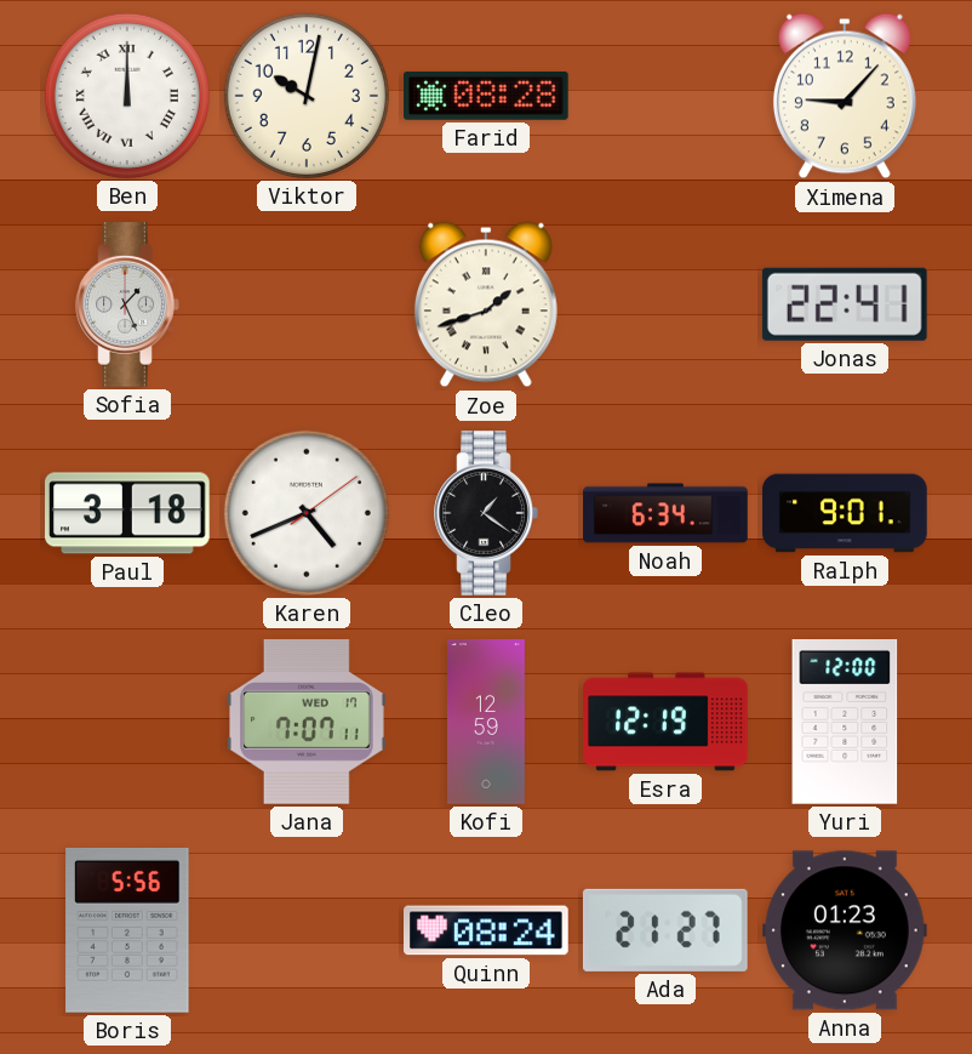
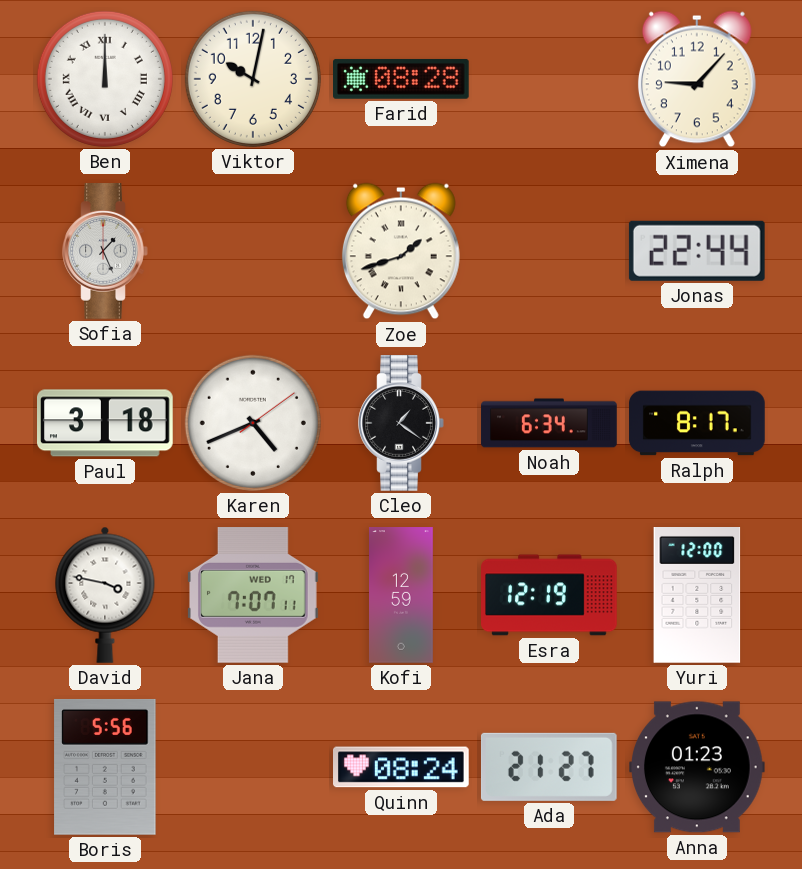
Jonas: 22:41 -> 22:44
Ralph: 9:01 -> 8:17
David: none -> 3:47
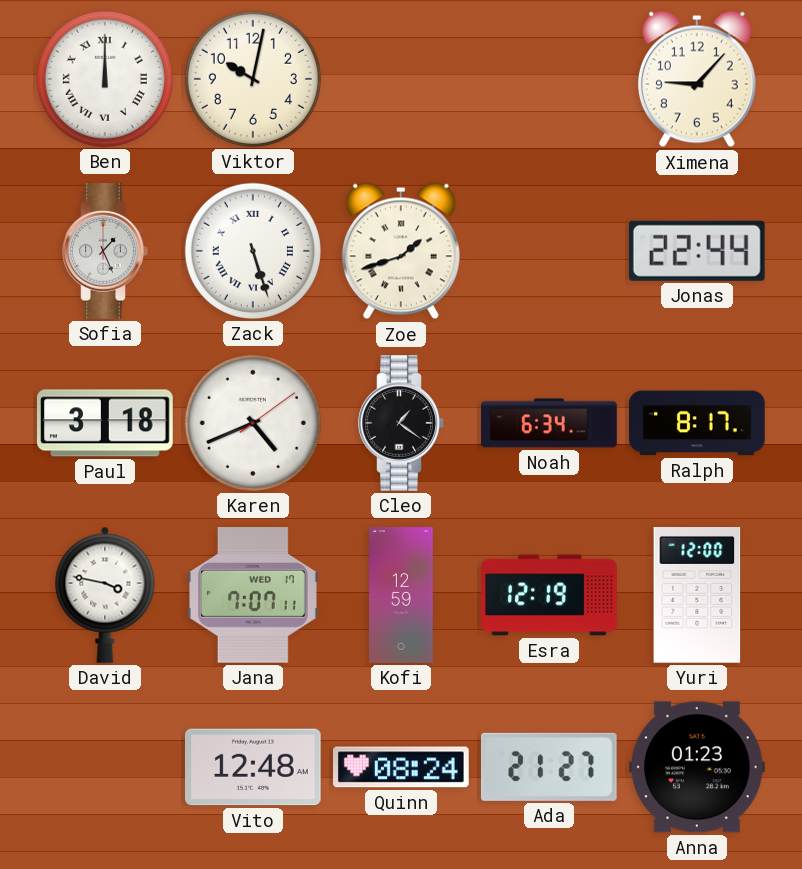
Farid: 08:28 -> none
Zack: none -> 5:27
Boris: 5:56 -> none
Vito: none -> 12:48
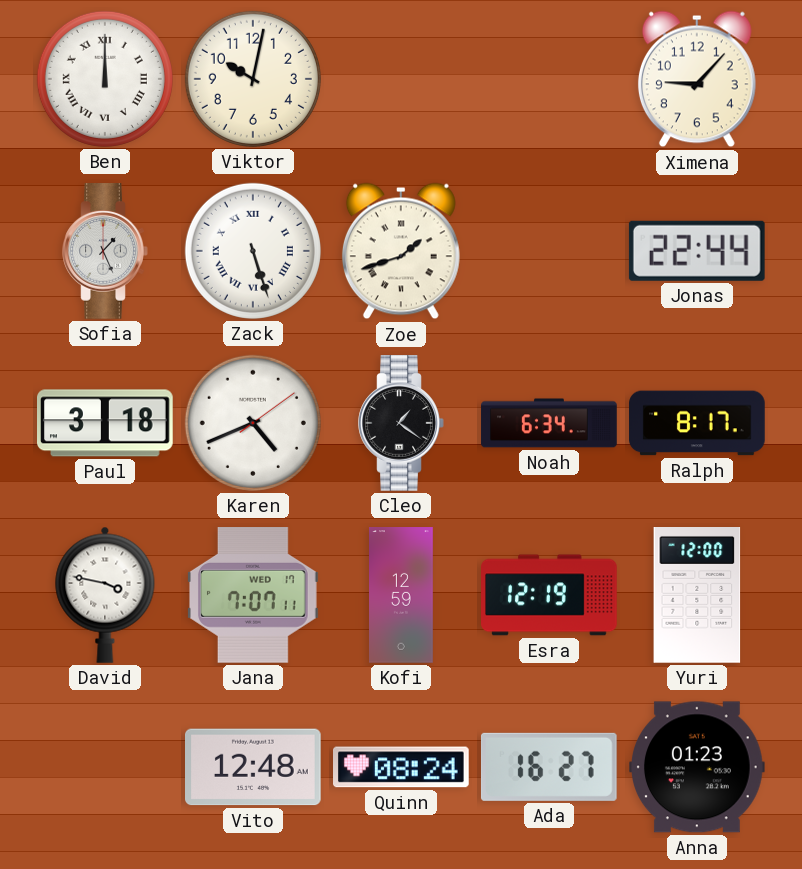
Ada: 21:27 -> 16:27
